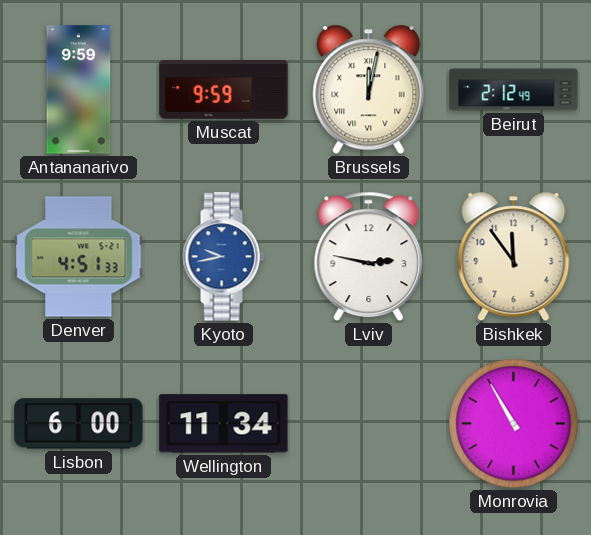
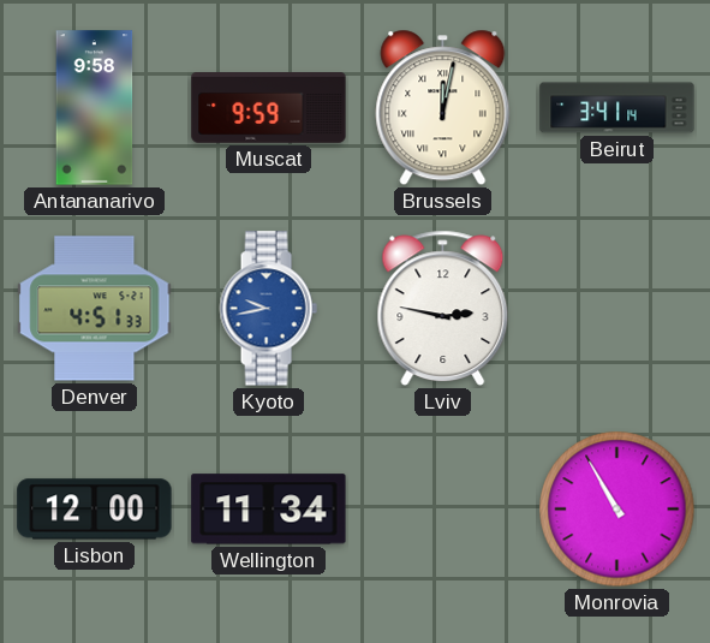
Antananarivo: 9:59 -> 9:58
Beirut: 2:12 -> 3:41
Bishkek: 11:54 -> none
Lisbon: 6:00 -> 12:00
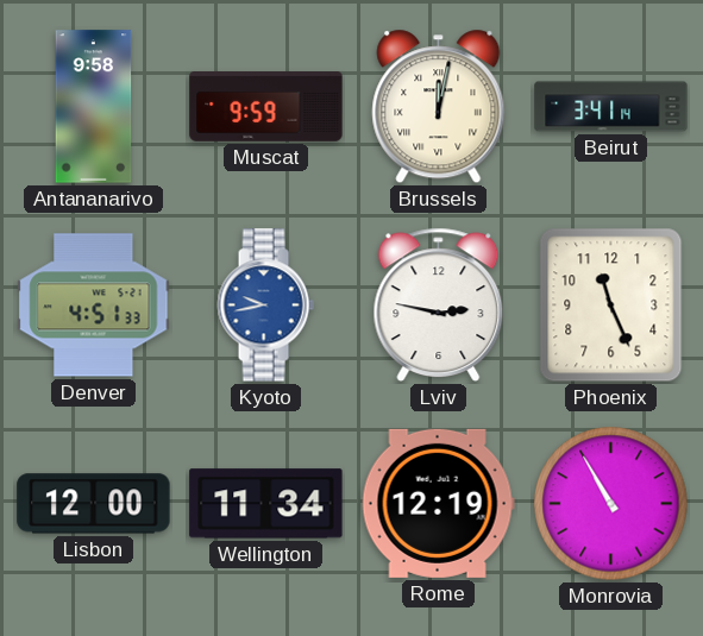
Phoenix: none -> 11:26
Rome: none -> 12:19
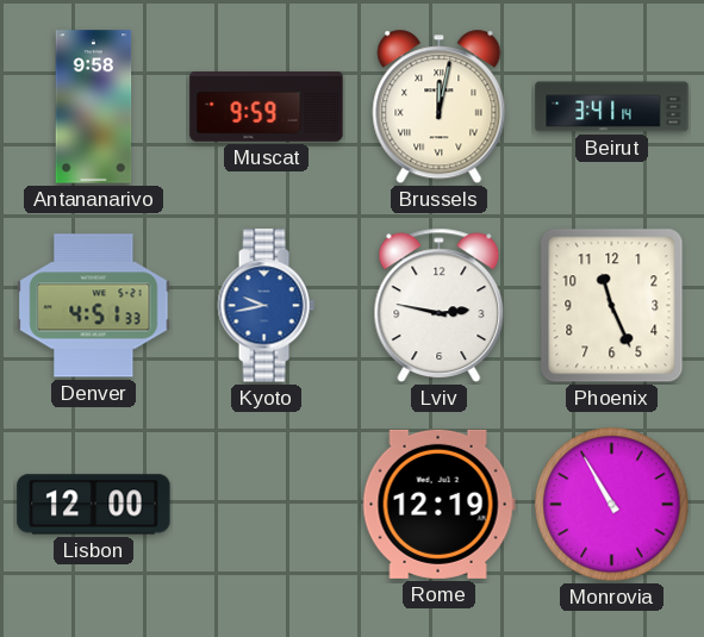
Wellington: 11:34 -> none
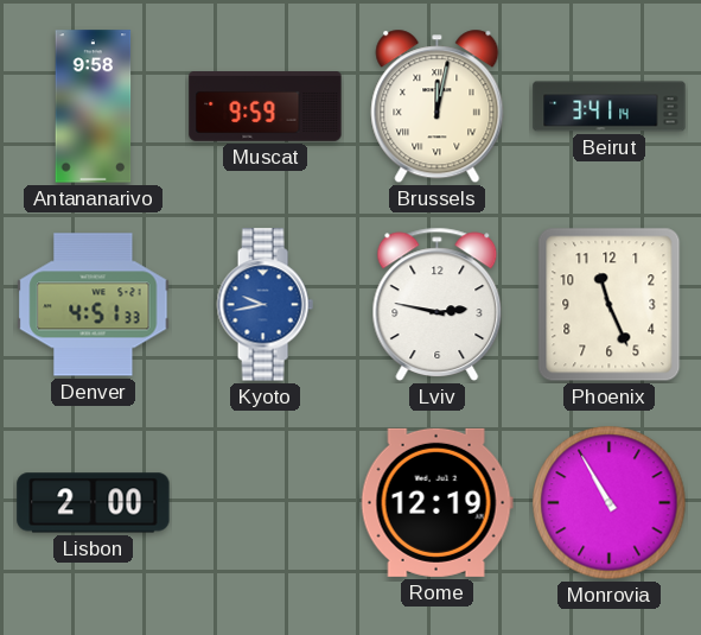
Lisbon: 12:00 -> 2:00
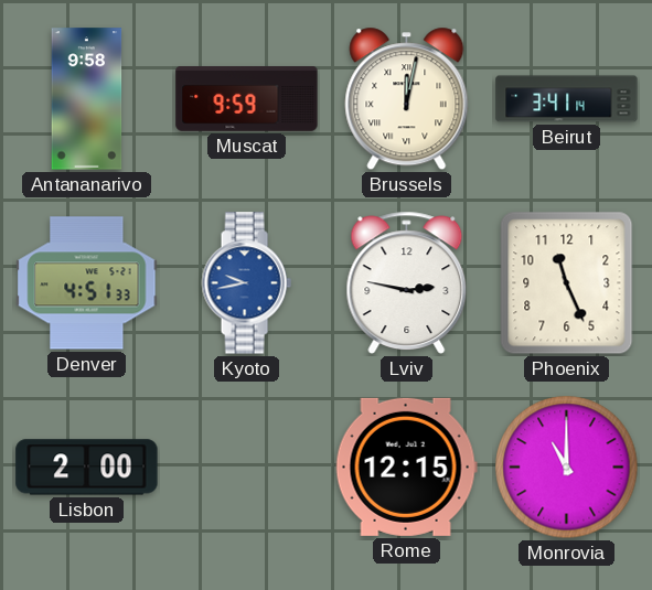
Rome: 12:19 -> 12:15
Monrovia: 10:55 -> 11:00
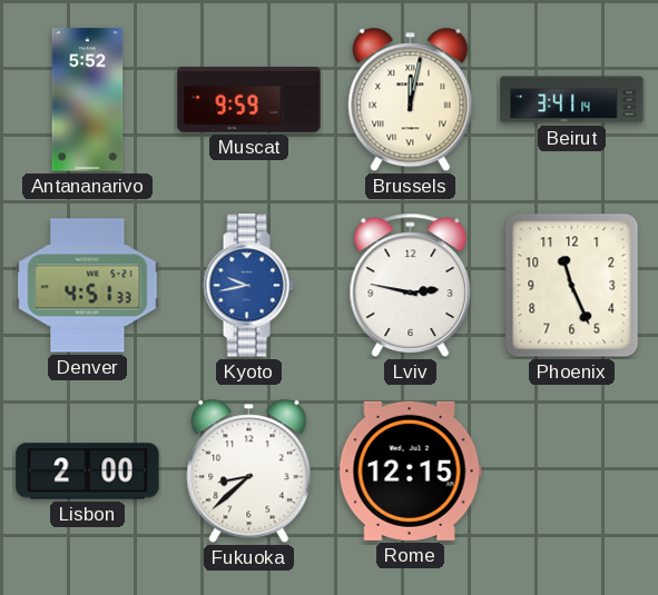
Antananarivo: 9:58 -> 5:52
Fukuoka: none -> 8:38
Monrovia: 11:00 -> none
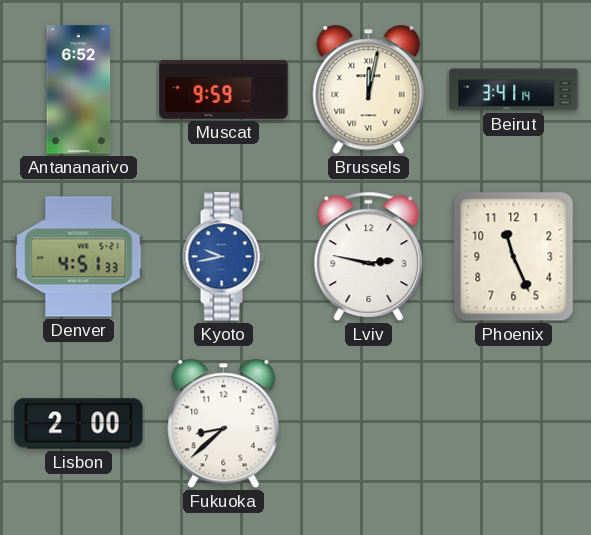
Antananarivo: 5:52 -> 6:52
Rome: 12:15 -> none
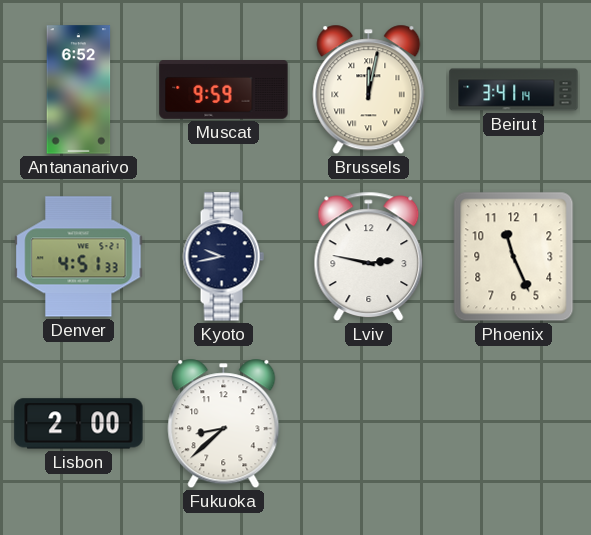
Kyoto dial: blue -> navy
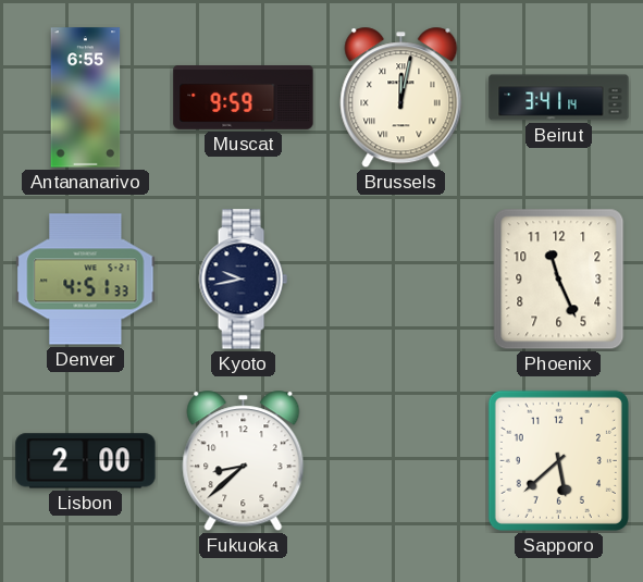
Antananarivo: 6:52 -> 6:55
Lviv: 2:47 -> none
Sapporo: none -> 5:38
